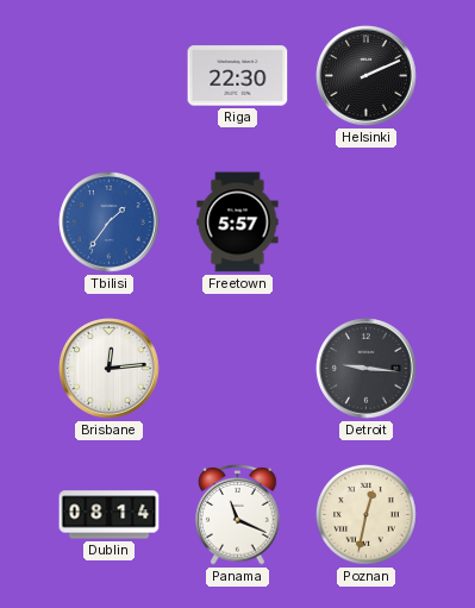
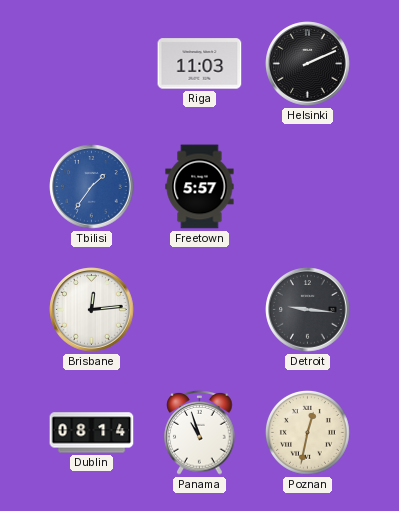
Riga: 22:30 -> 11:03
Panama: 11:19 -> 10:57
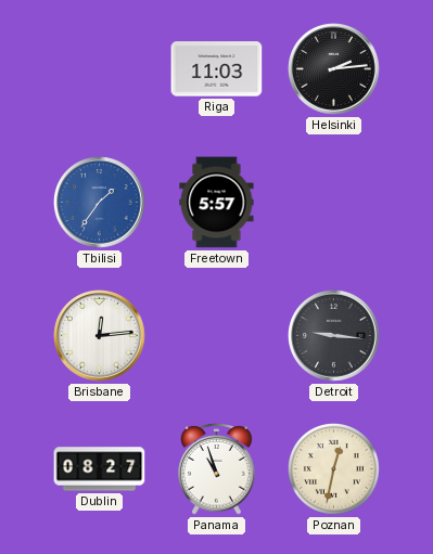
Helsinki: 2:11 -> 2:14
Dublin: 08:14 -> 08:27
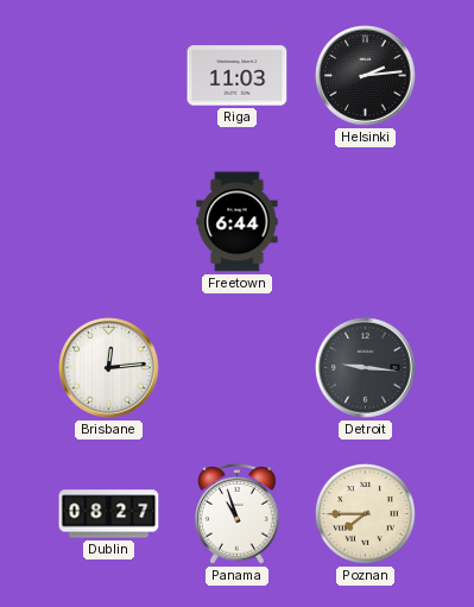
Tbilisi: 1:36 -> none
Freetown: 5:57 -> 6:44
Poznan: 12:32 -> 7:45
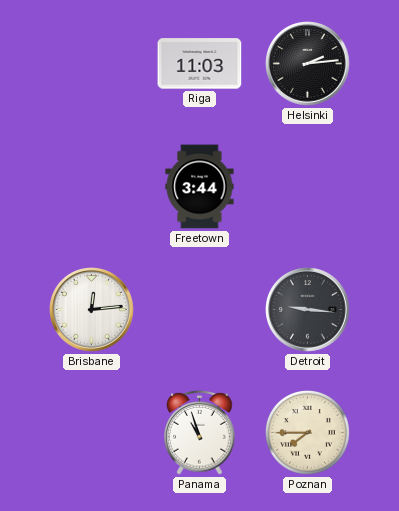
Freetown: 6:44 -> 3:44
Dublin: 08:27 -> none
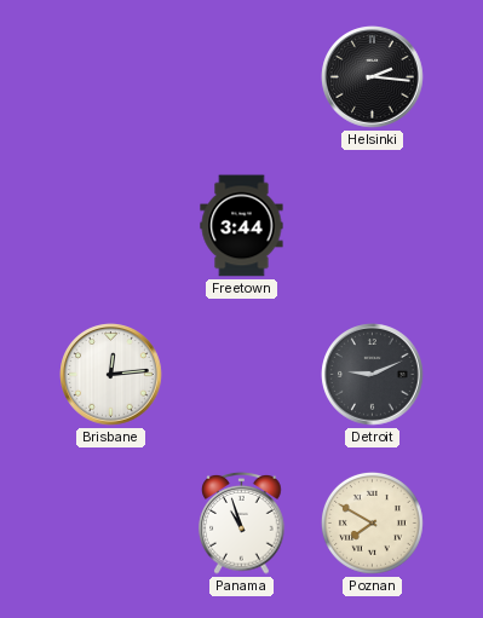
Riga: 11:03 -> none
Helsinki: 2:14 -> 2:16
Detroit: 9:16 -> 9:11
Poznan: 7:45 -> 7:50
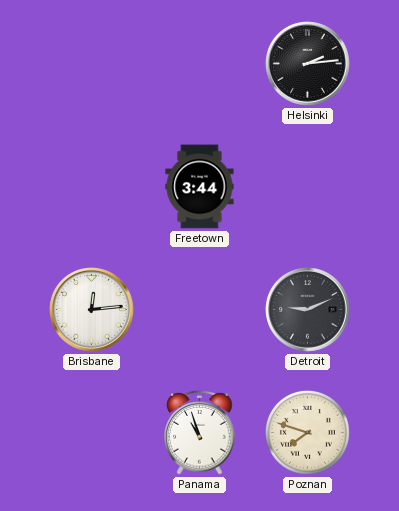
Helsinki: 2:16 -> 2:14
Poznan: 7:50 -> 7:48
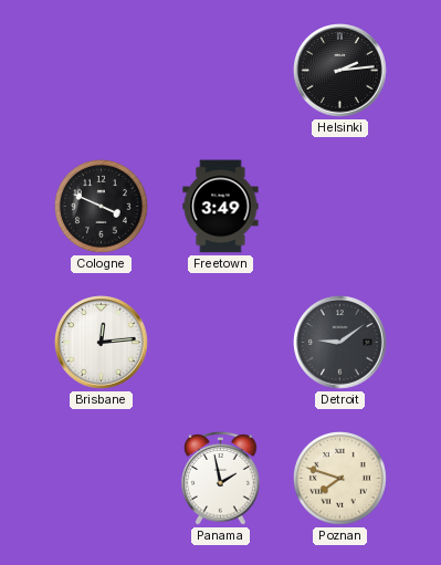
Cologne: none -> 3:49
Freetown: 3:44 -> 3:49
Detroit: 9:11 -> 9:09
Panama: 10:57 -> 1:58
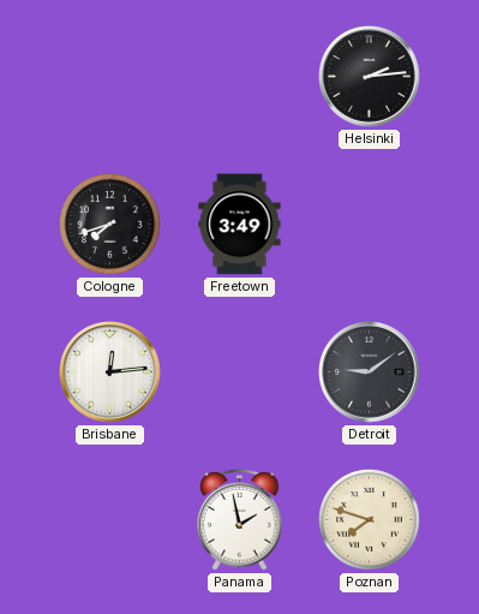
Cologne: 3:49 -> 7:42
